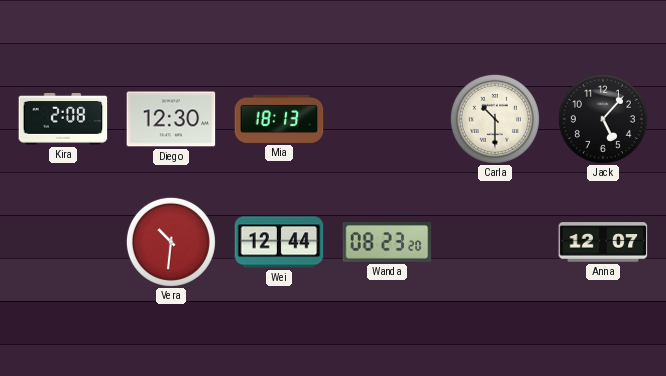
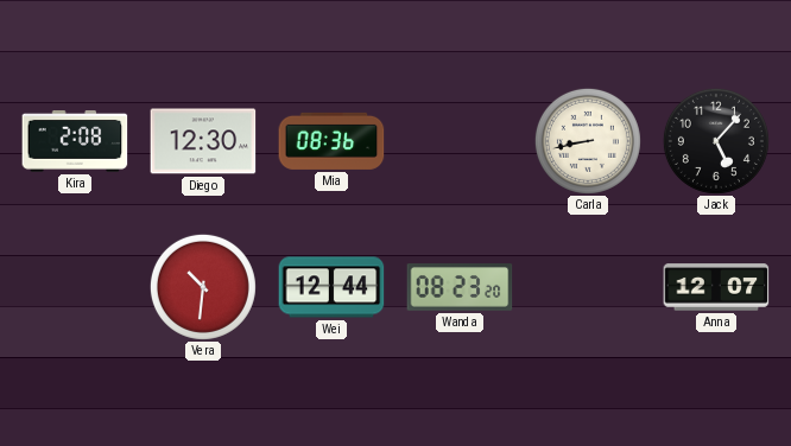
Mia: 18:13 -> 08:36
Carla: 10:30 -> 8:43
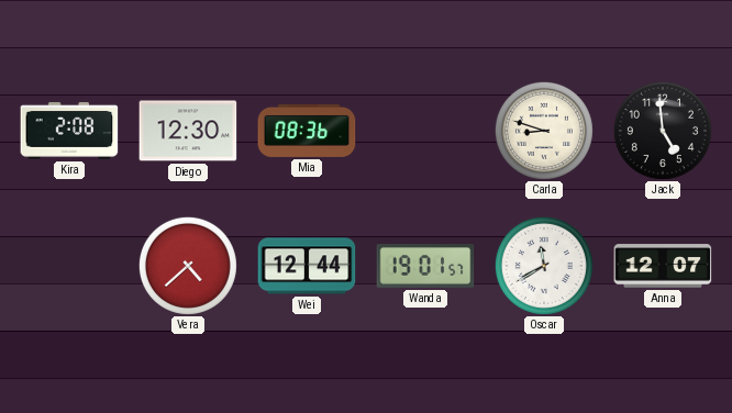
Carla: 8:43 -> 8:48
Jack: 5:07 -> 4:59
Vera: 10:31 -> 4:38
Wanda: 08:23 -> 19:01
Oscar: none -> 11:40
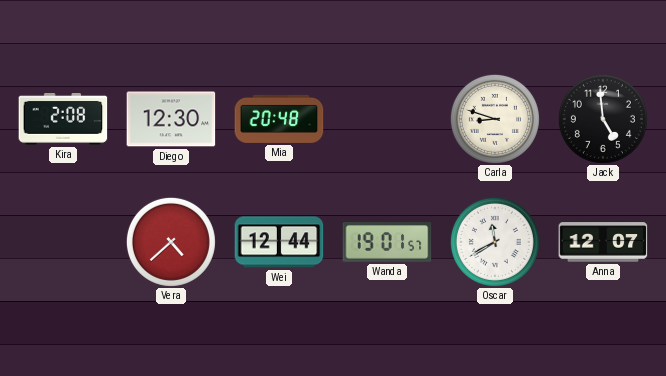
Mia: 08:36 -> 20:48
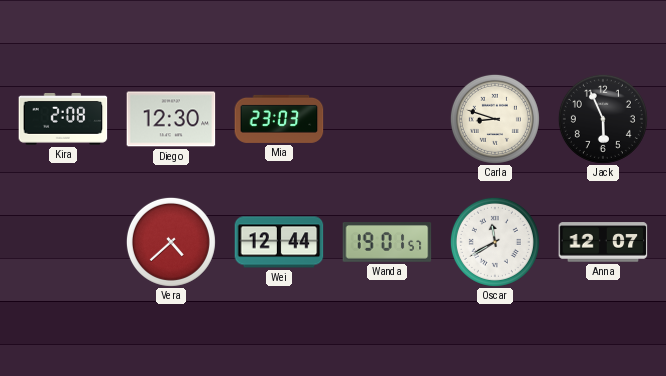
Mia: 20:48 -> 23:03
Jack: 4:59 -> 5:56
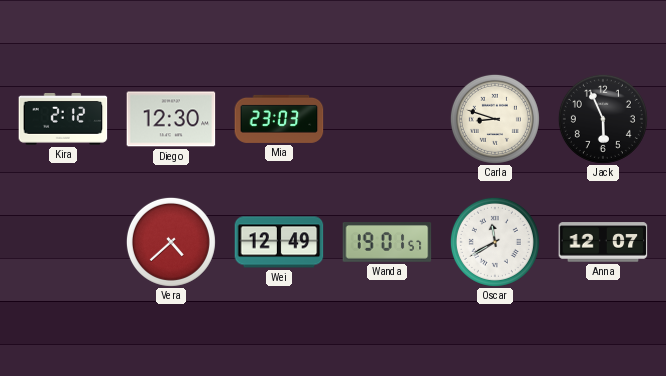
Kira: 2:08 -> 2:12
Wei: 12:44 -> 12:49
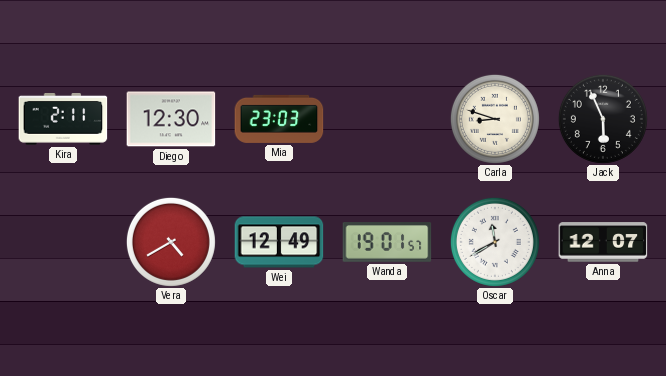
Kira: 2:12 -> 2:11
Vera: 4:38 -> 4:40
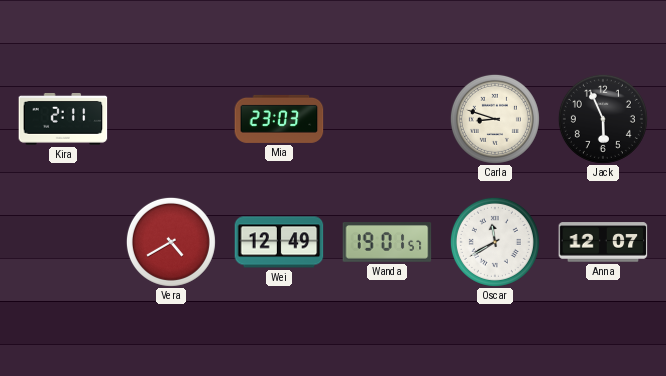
Diego: 12:30 -> none
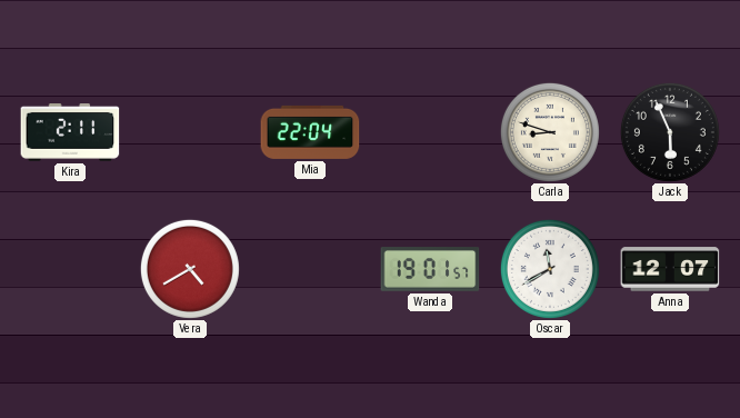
Mia: 23:03 -> 22:04
Wei: 12:49 -> none
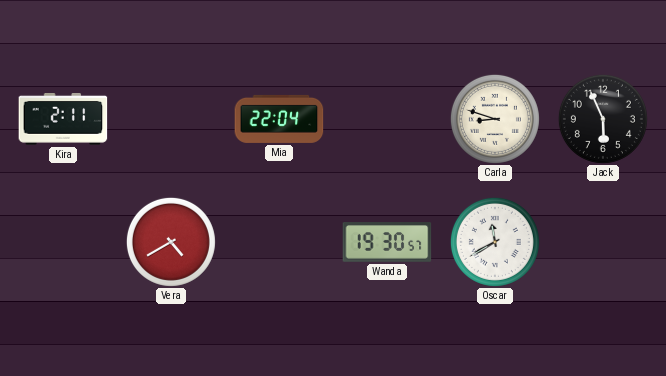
Wanda: 19:01 -> 19:30
Anna: 12:07 -> none
